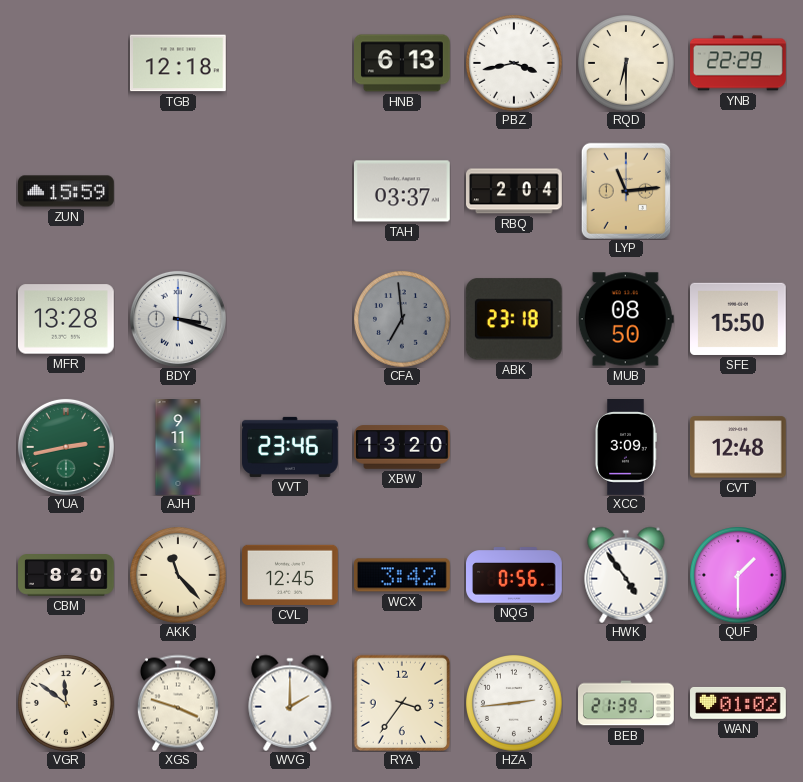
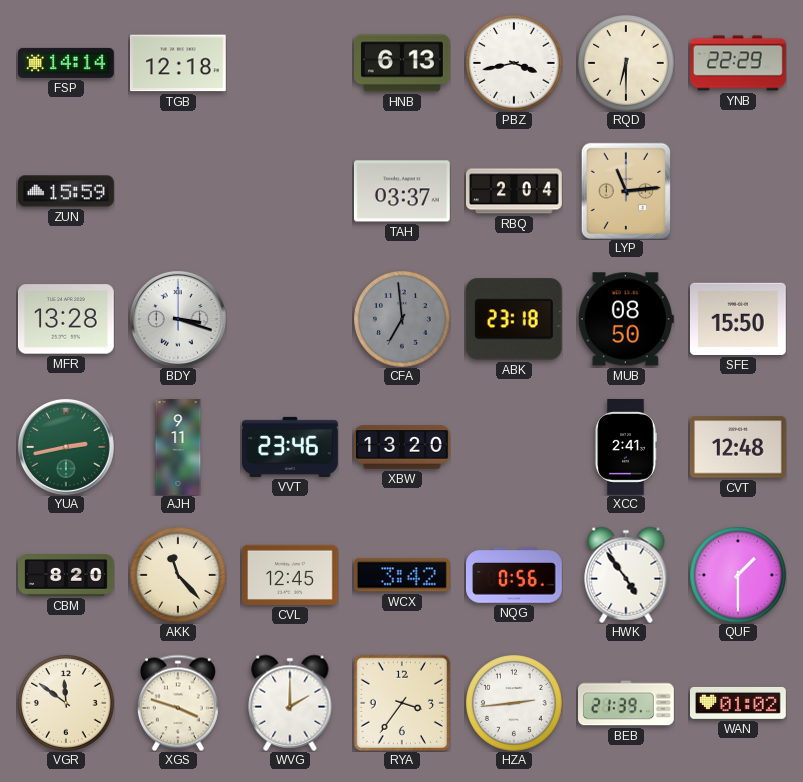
FSP: none -> 14:14
XCC: 3:09 -> 2:41
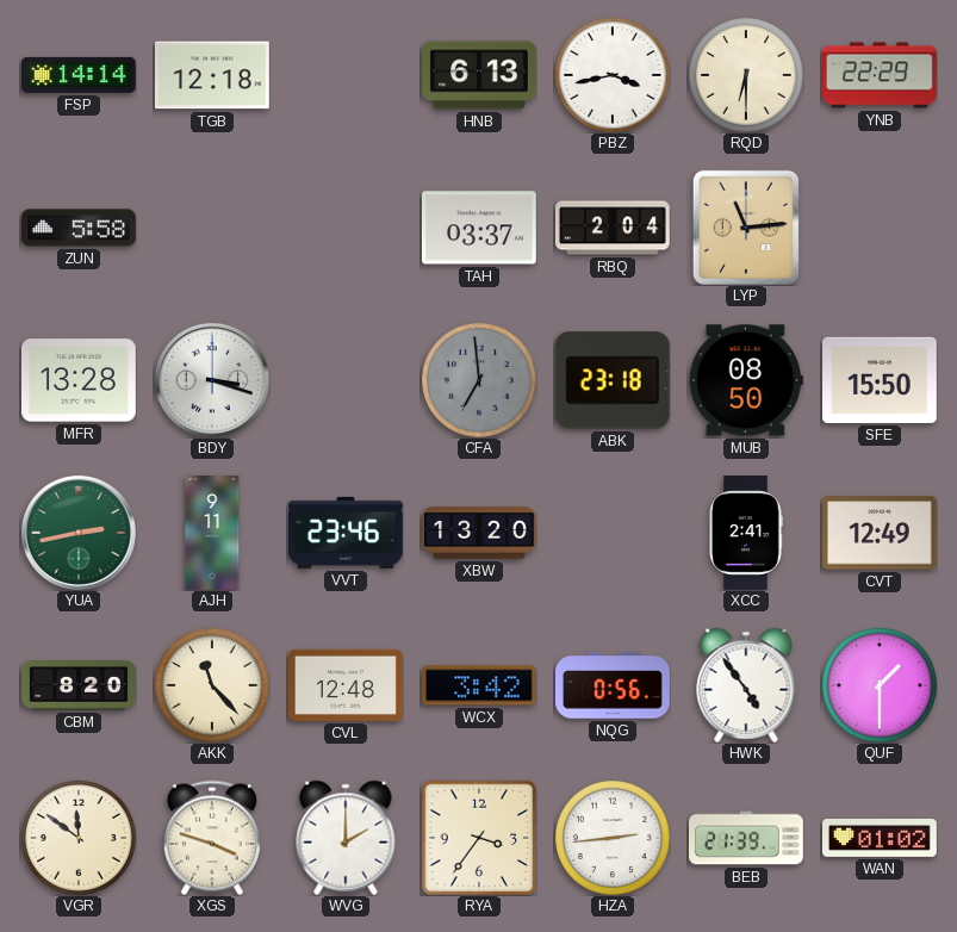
ZUN: 15:59 -> 5:58
CVT: 12:48 -> 12:49
CVL: 12:45 -> 12:48
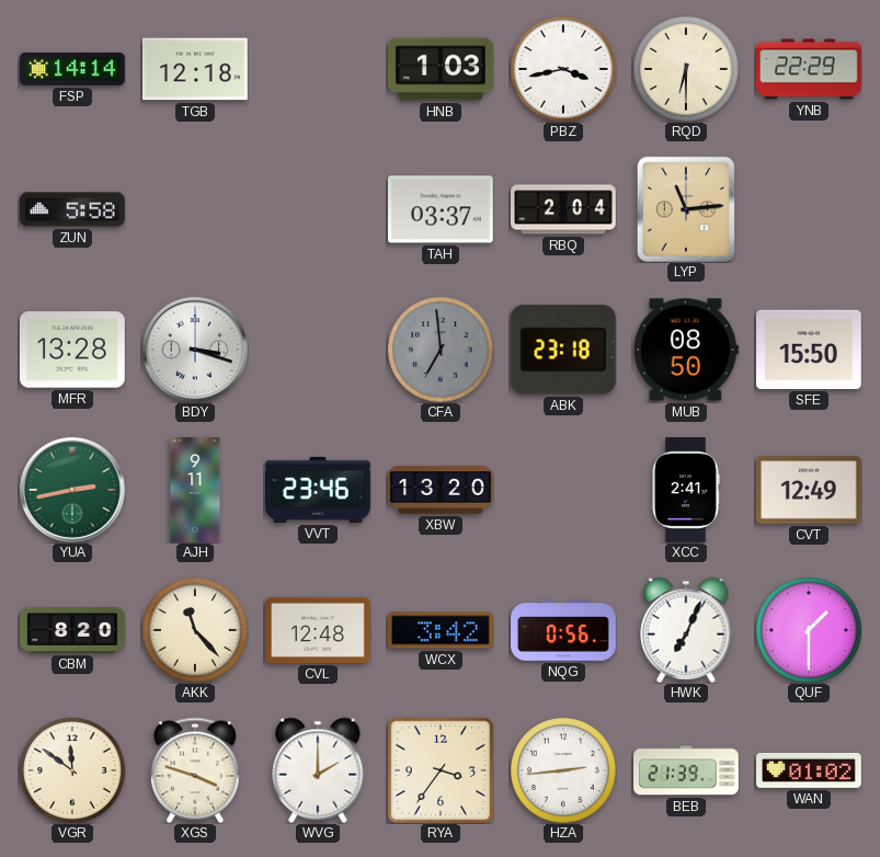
HNB: 6:13 -> 1:03
HWK: 4:54 -> 7:04
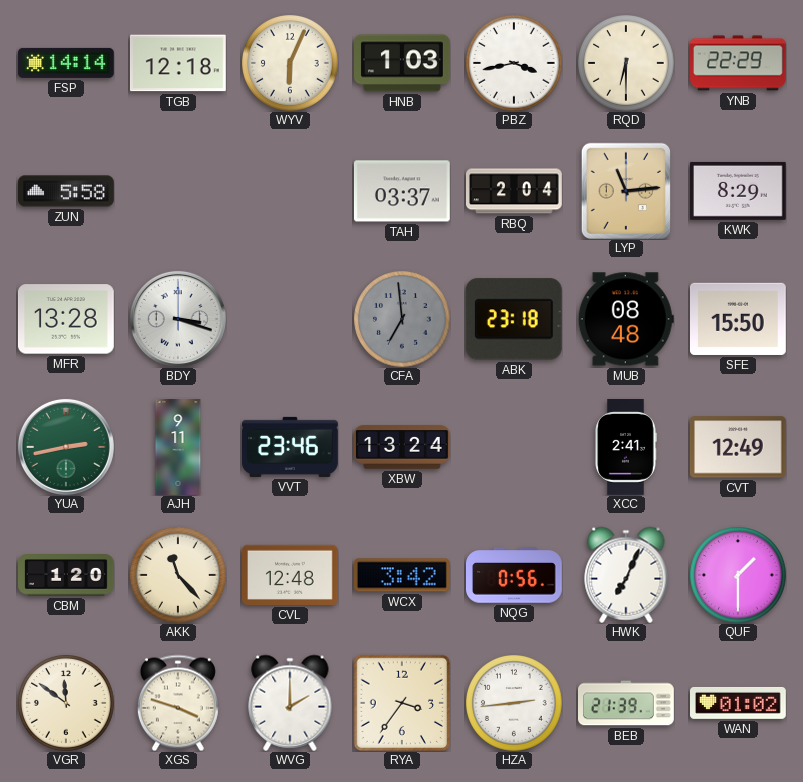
WYV: none -> 6:04
KWK: none -> 8:29
MUB: 08:50 -> 08:48
XBW: 13:20 -> 13:24
CBM: 8:20 -> 1:20
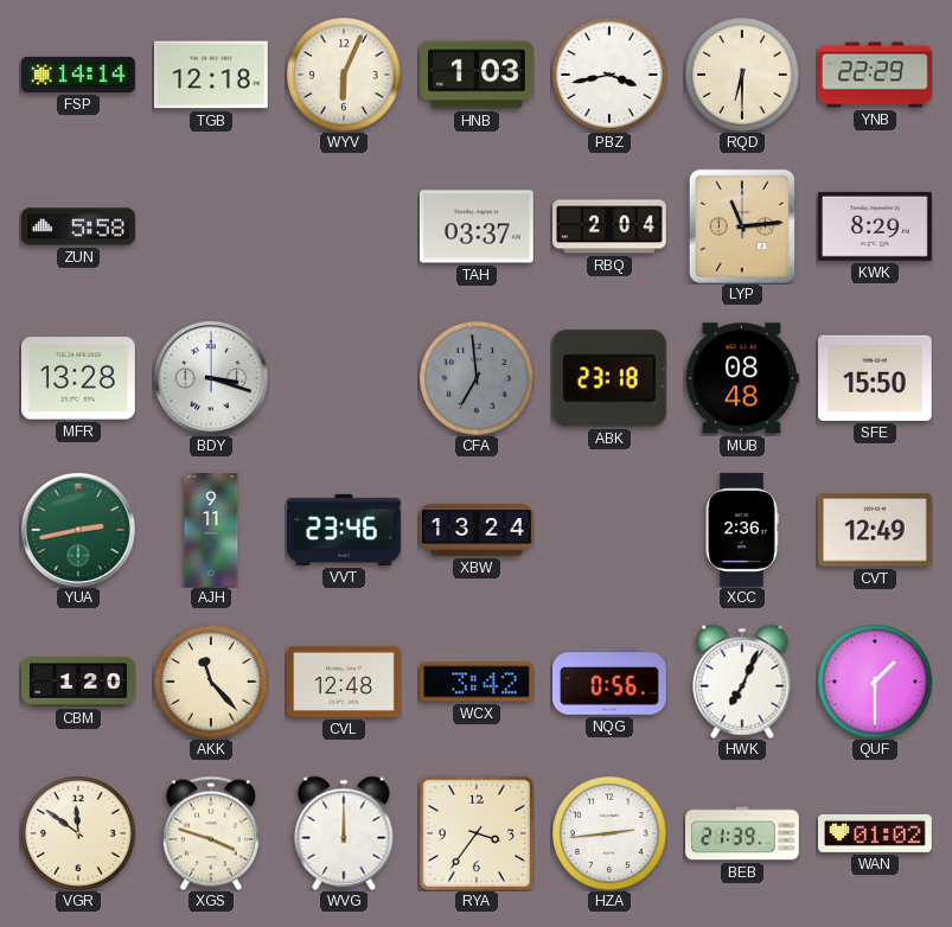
XCC: 2:41 -> 2:36
WVG: 2:00 -> 12:00
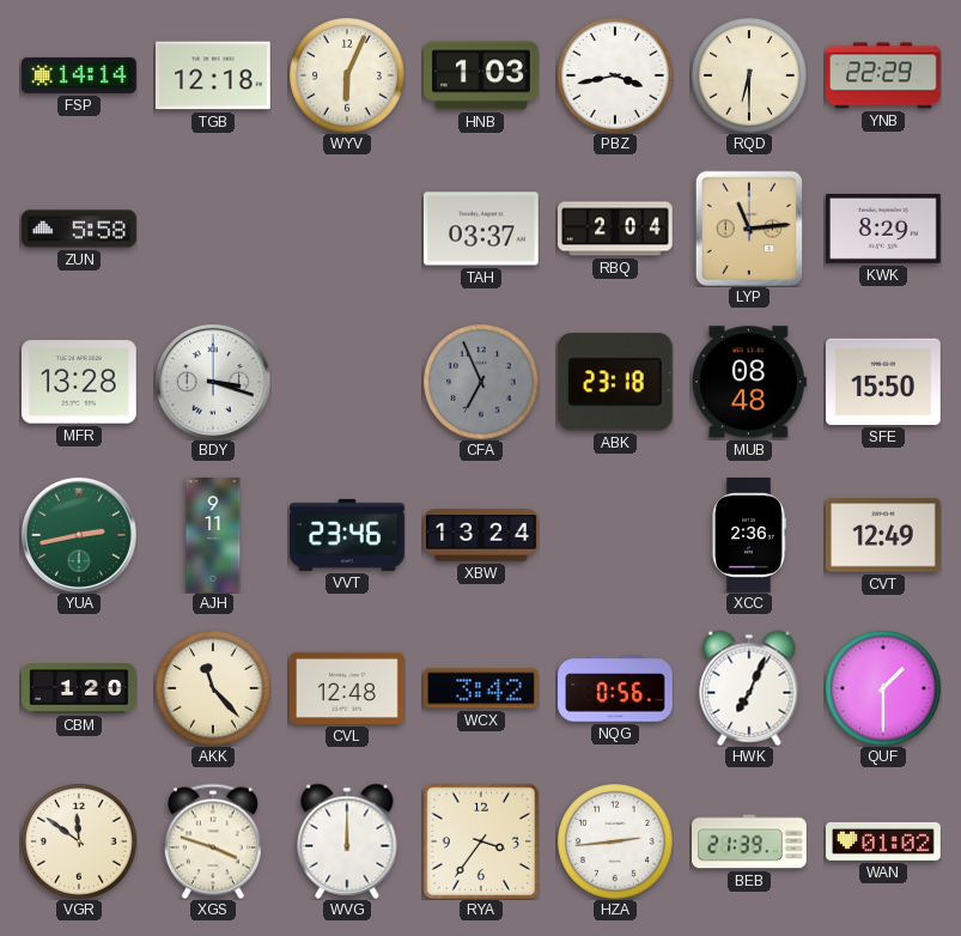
CFA: 6:59 -> 6:56
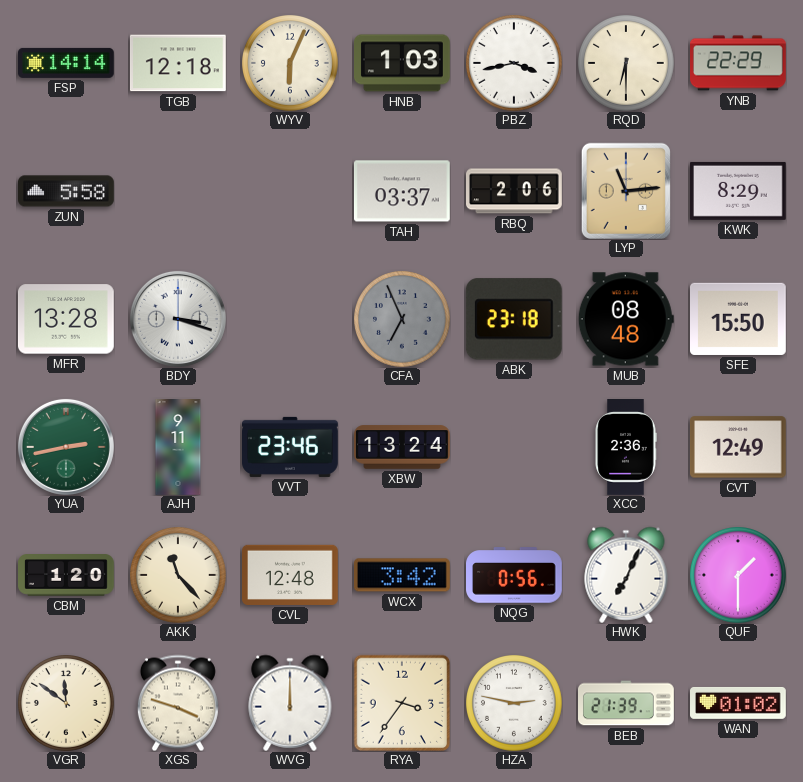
RBQ: 2:04 -> 2:06
HZA: 2:44 -> 2:47
